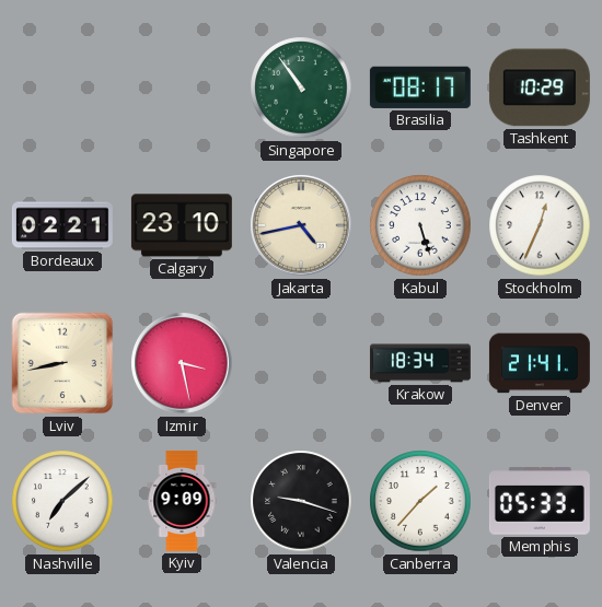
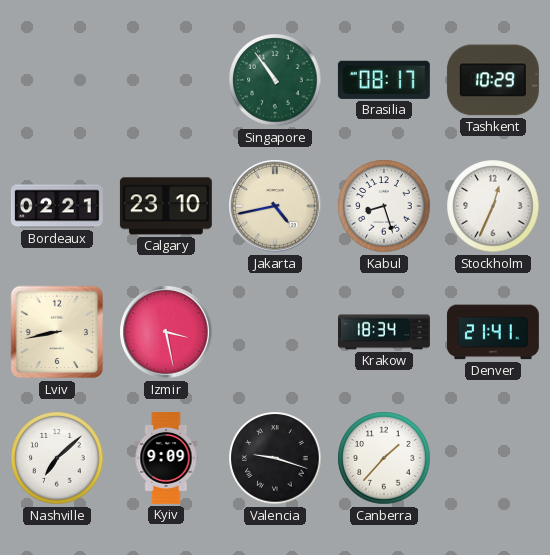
Kabul: 5:27 -> 8:27
Memphis: 05:33 -> none
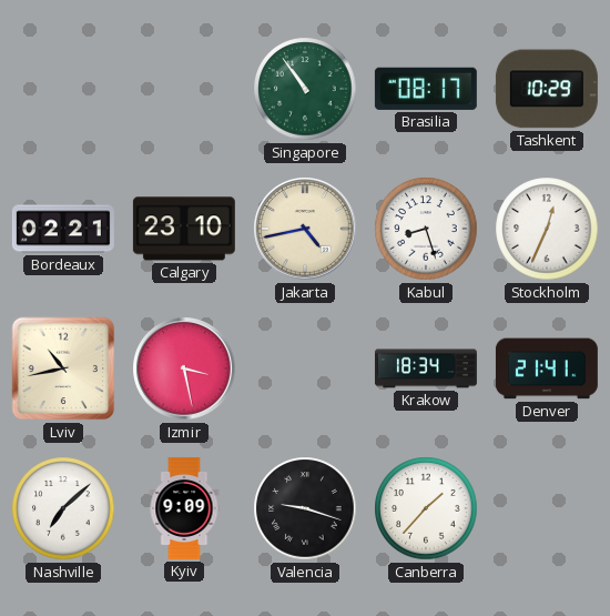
Lviv: 8:43 -> 10:43
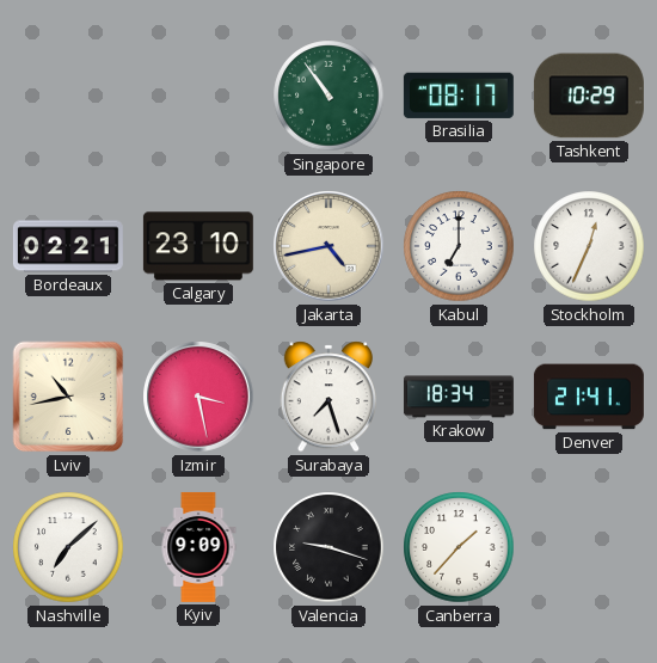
Kabul: 8:27 -> 7:00
Surabaya: none -> 7:27
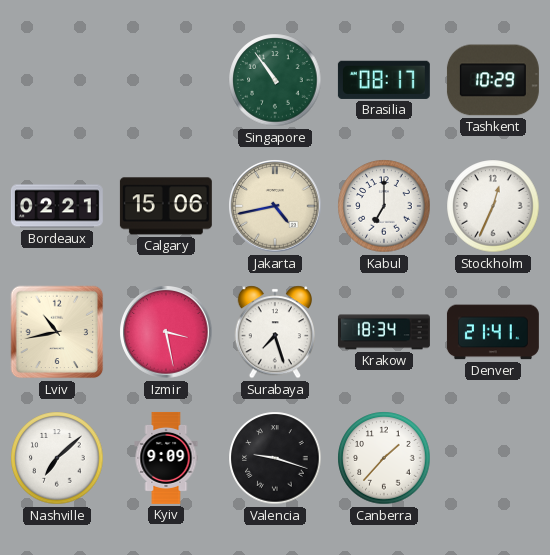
Calgary: 23:10 -> 15:06
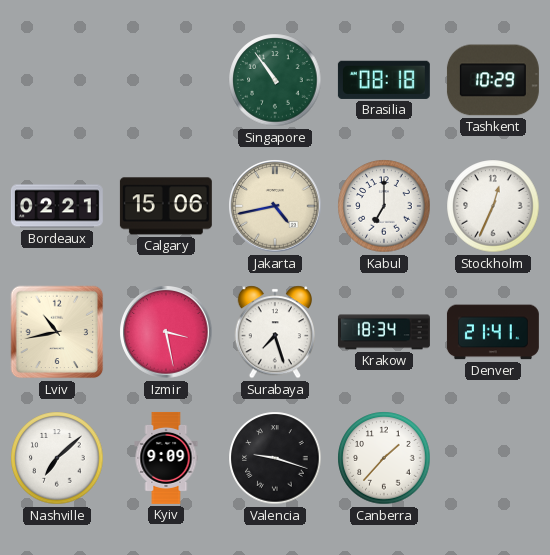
Brasilia: 08:17 -> 08:18
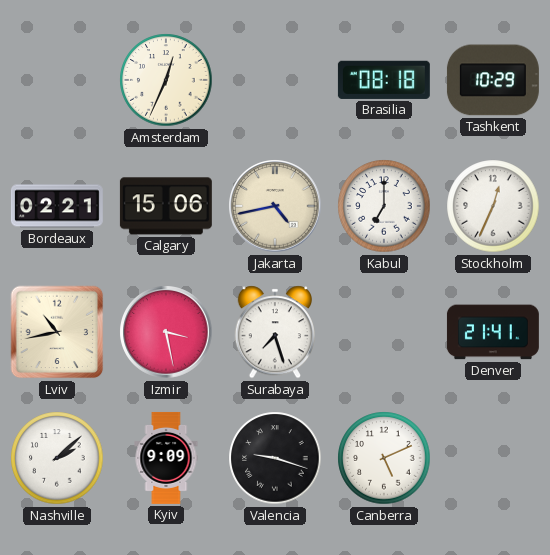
Amsterdam: none -> 12:34
Singapore: 10:54 -> none
Krakow: 18:34 -> none
Nashville: 7:08 -> 2:08
Canberra: 1:37 -> 5:11
